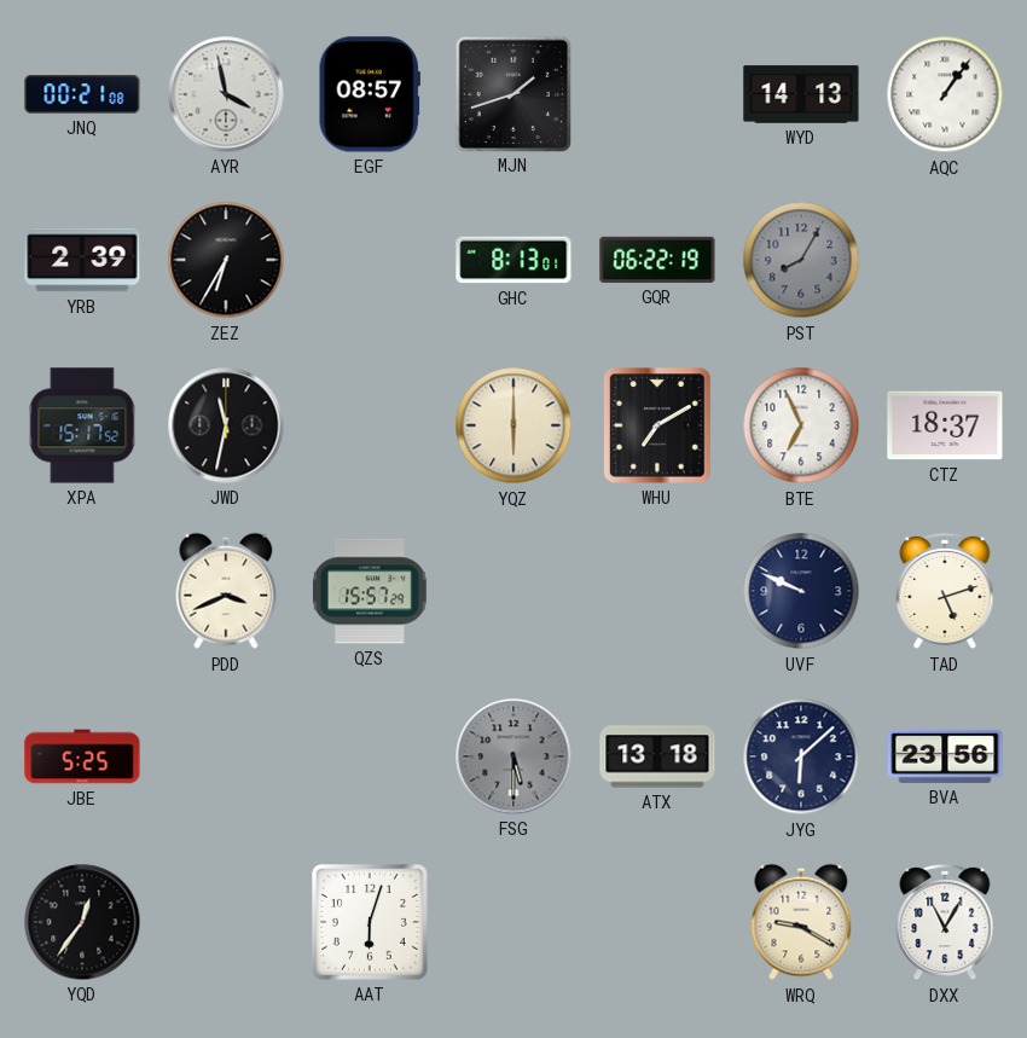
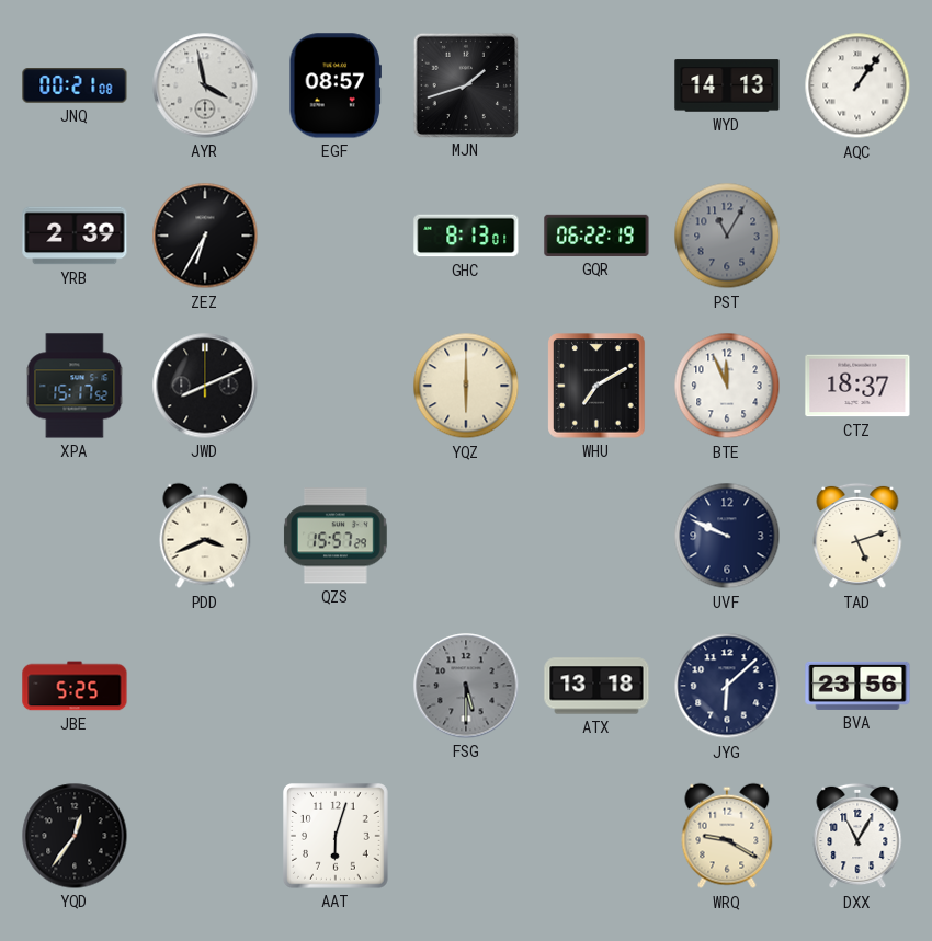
PST: 8:05 -> 11:05
JWD: 11:32 -> 8:11
BTE: 6:56 -> 11:56
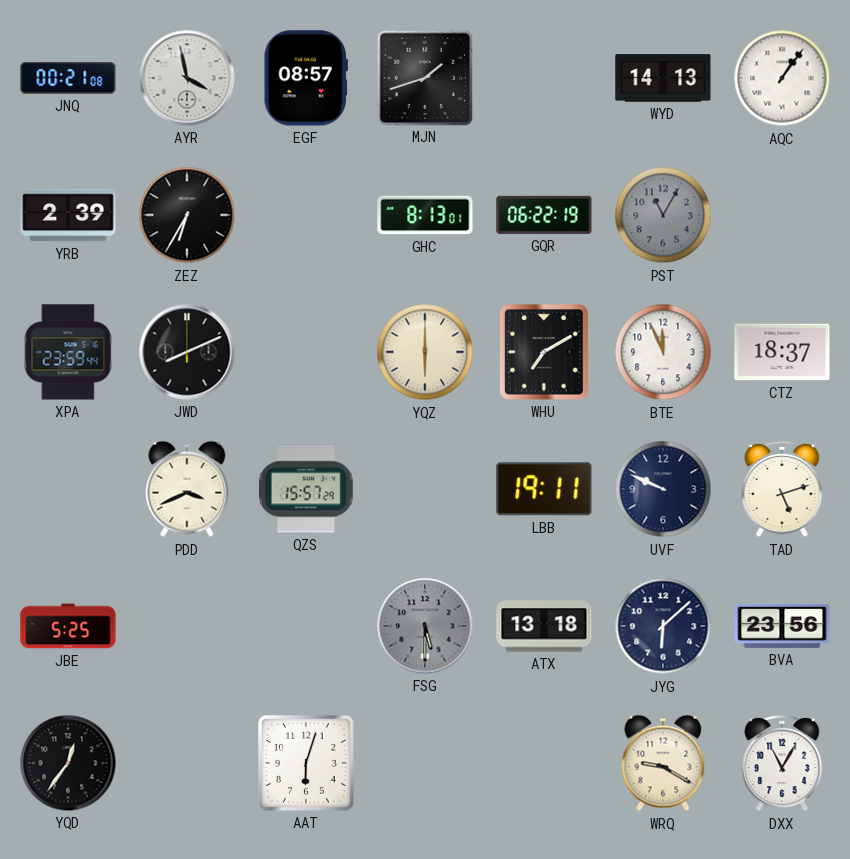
XPA: 15:17 -> 23:59
LBB: none -> 19:11
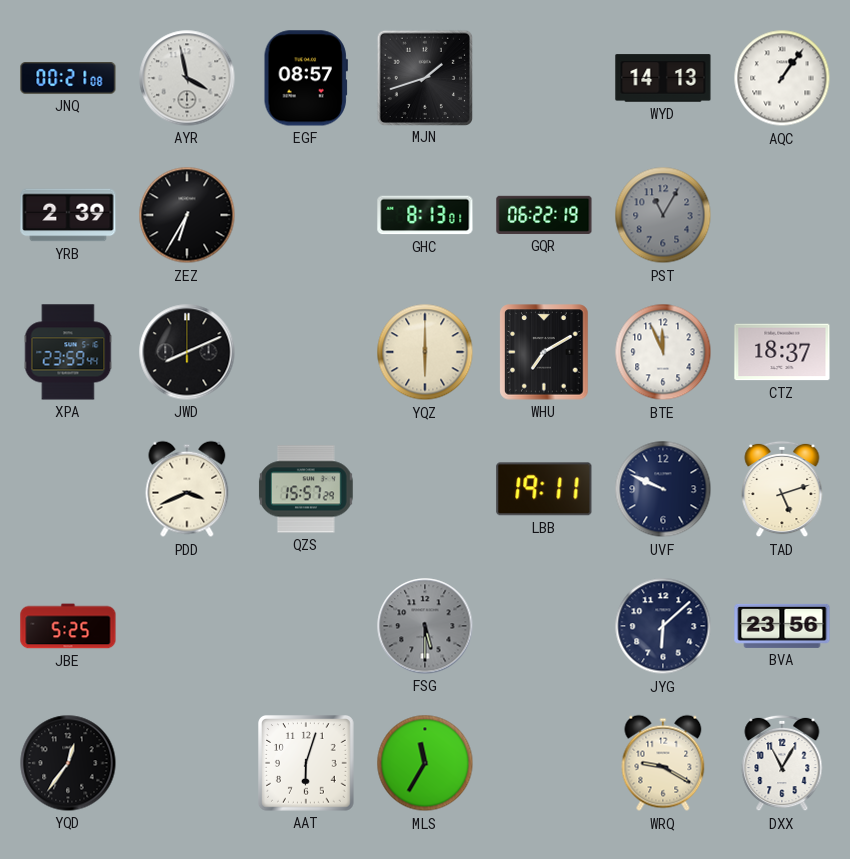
ATX: 13:18 -> none
MLS: none -> 11:35
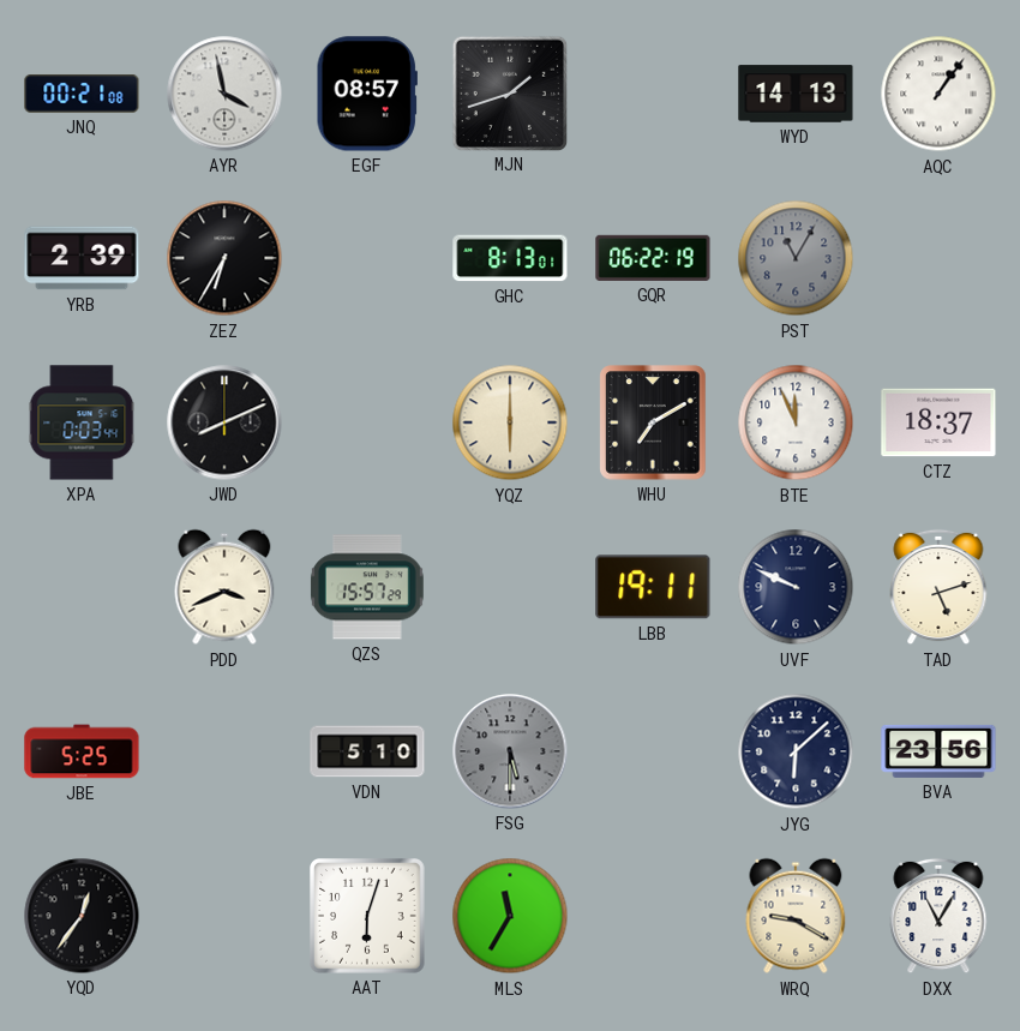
XPA: 23:59 -> 0:03
VDN: none -> 5:10
